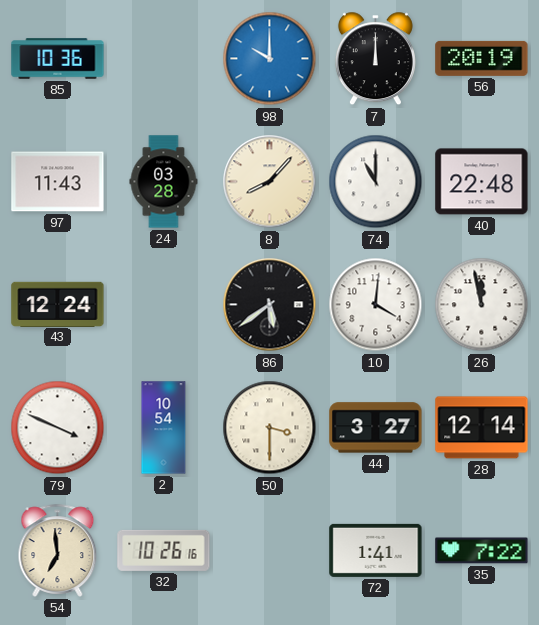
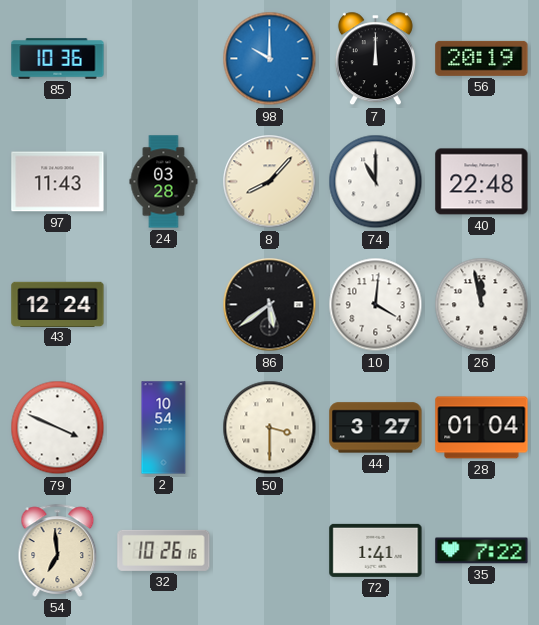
28: 12:14 -> 01:04
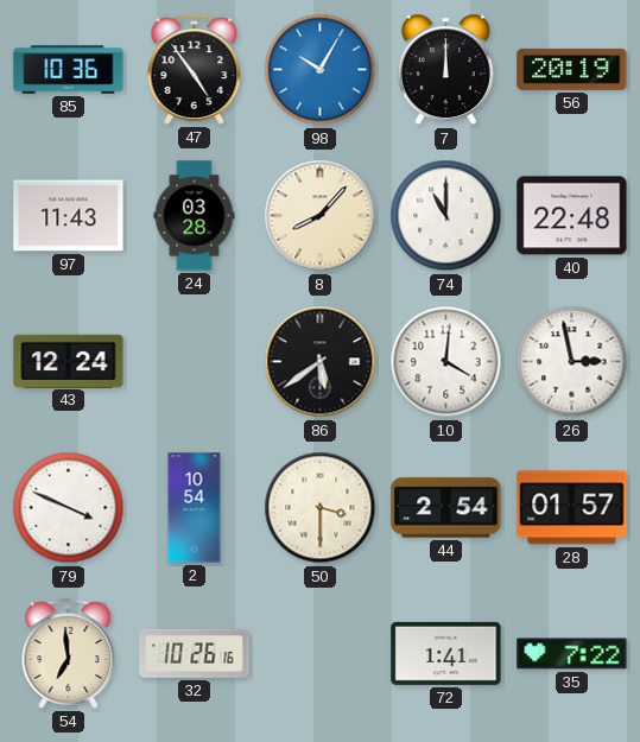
47: none -> 4:54
98: 10:00 -> 10:05
26: 11:58 -> 2:58
44: 3:27 -> 2:54
28: 01:04 -> 01:57
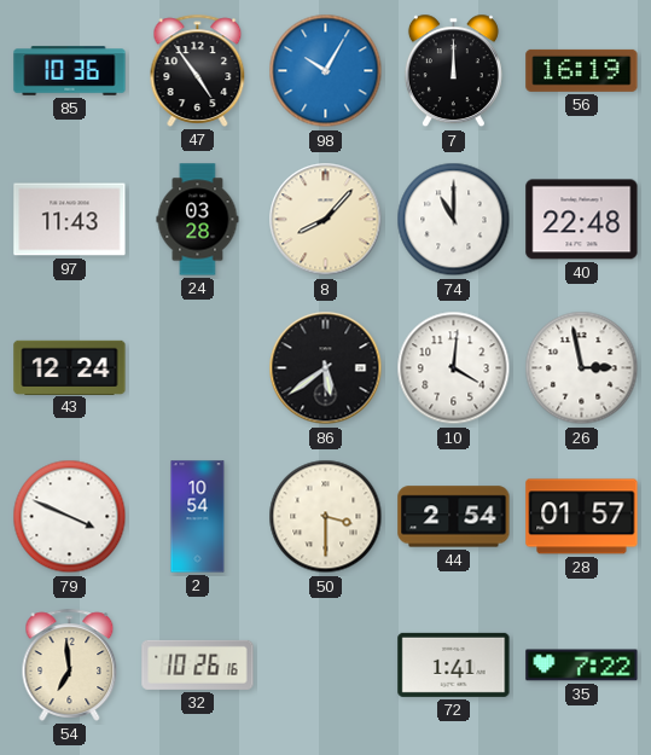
56: 20:19 -> 16:19
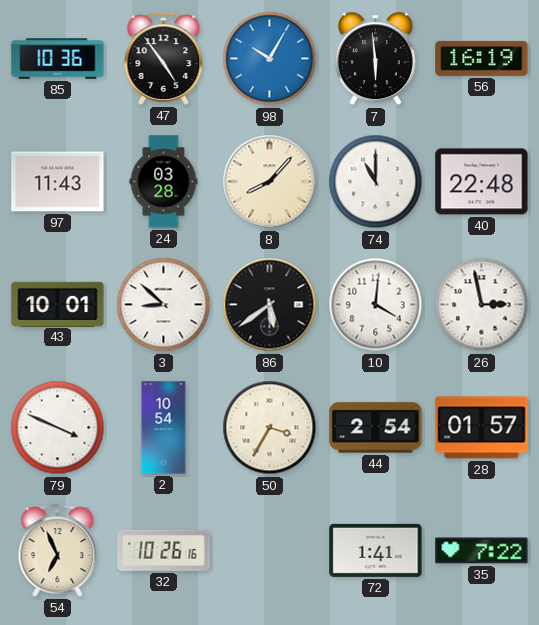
7: 12:00 -> 5:59
43: 12:24 -> 10:01
3: none -> 8:52
50: 3:30 -> 3:35
54: 6:59 -> 6:56
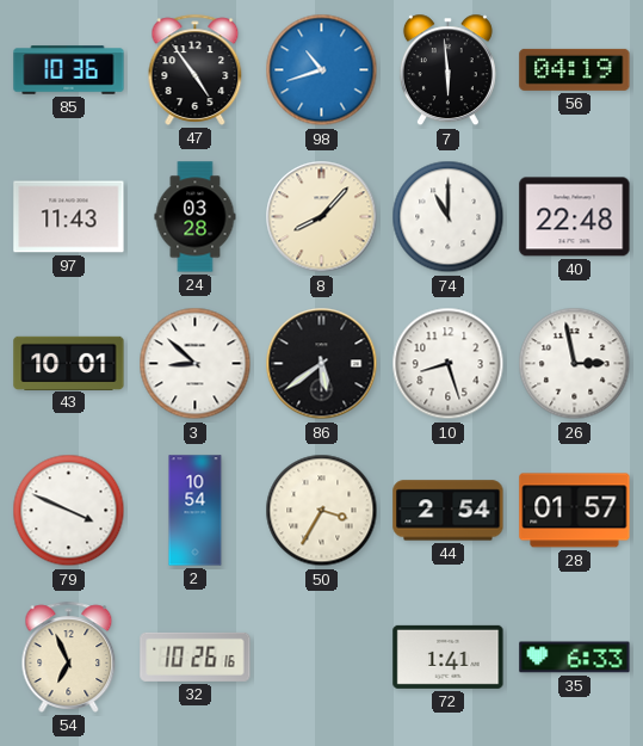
98: 10:05 -> 10:42
56: 16:19 -> 04:19
10: 4:01 -> 8:27
35: 7:22 -> 6:33
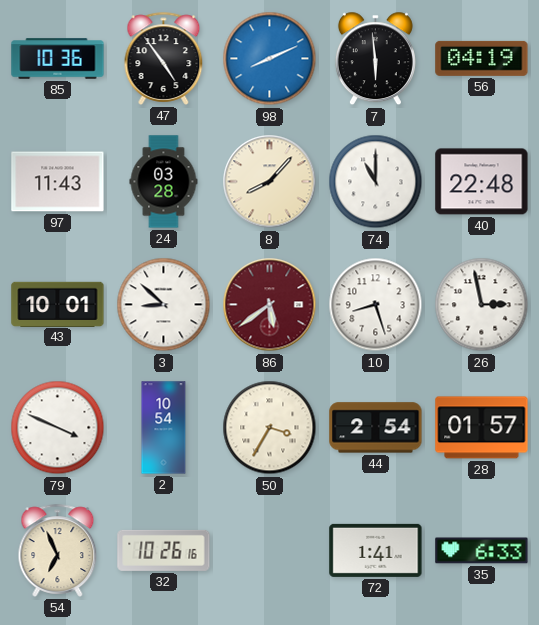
98: 10:42 -> 8:11
86 dial: black -> burgundy
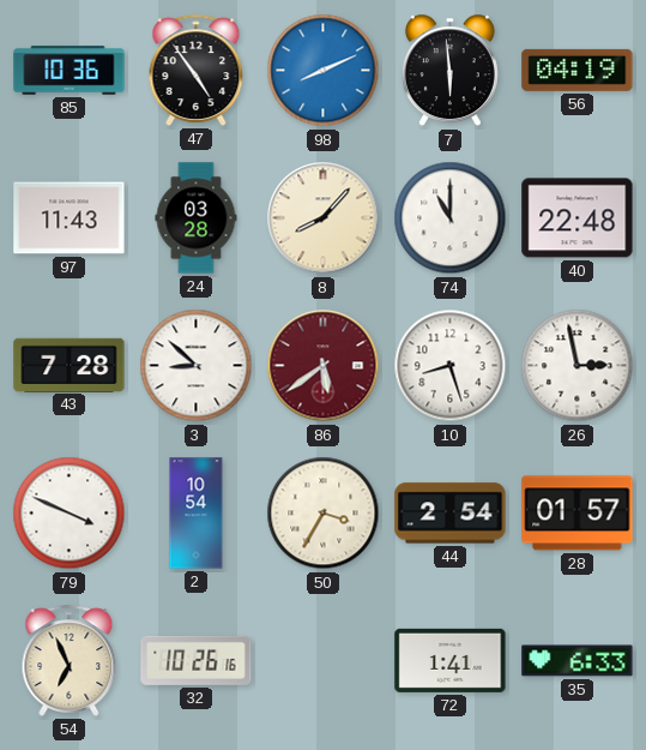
43: 10:01 -> 7:28
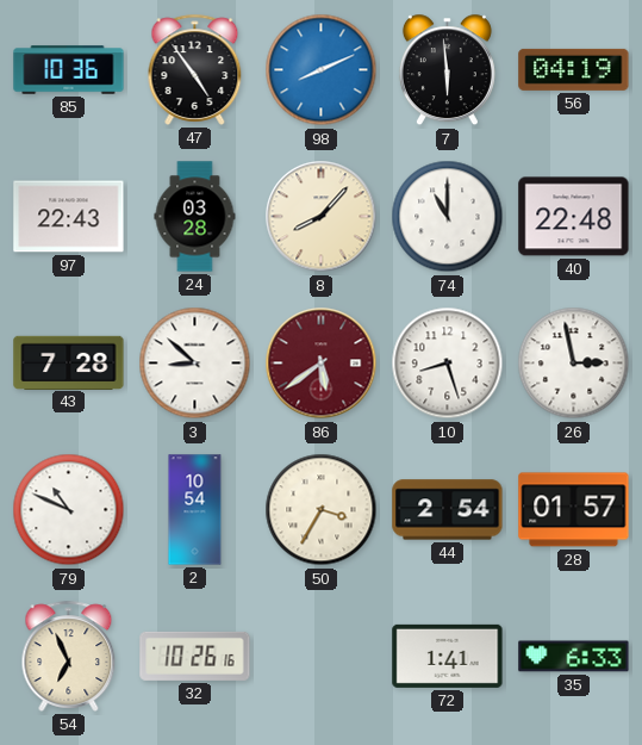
97: 11:43 -> 22:43
79: 3:49 -> 10:49
